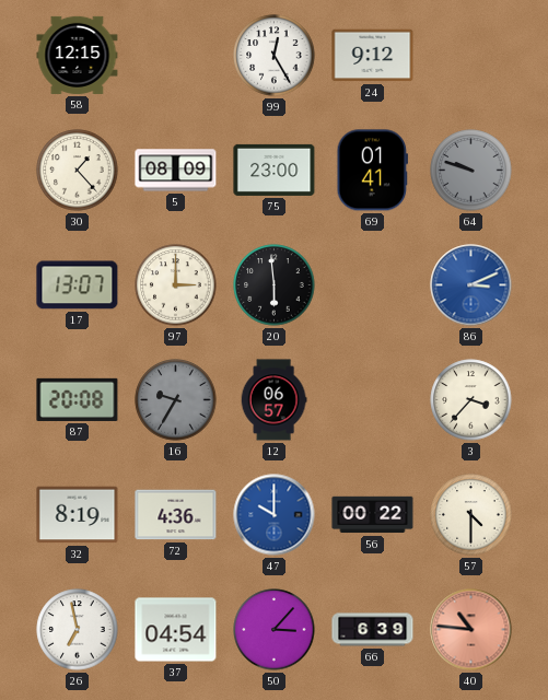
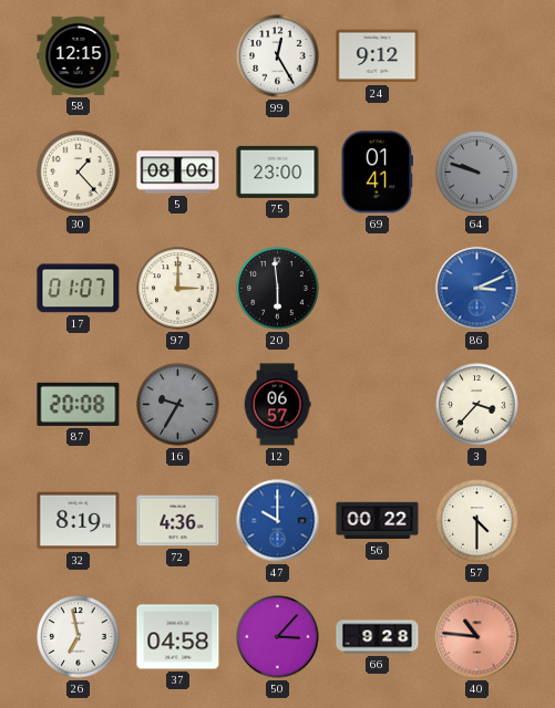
5: 08:09 -> 08:06
17: 13:07 -> 01:07
37: 04:54 -> 04:58
66: 6:39 -> 9:28
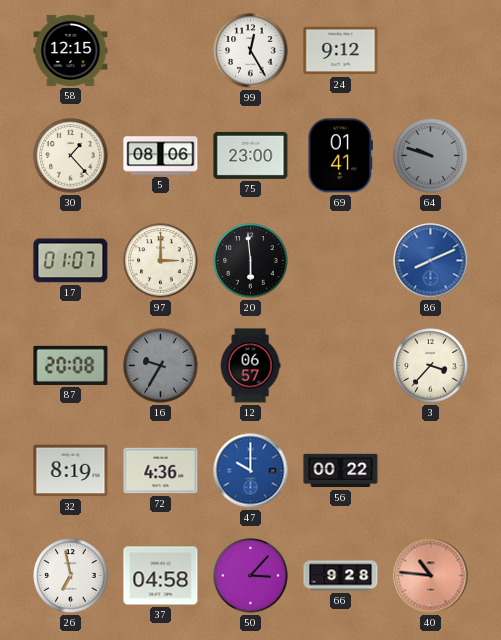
86: 3:11 -> 8:11
57: 4:30 -> none
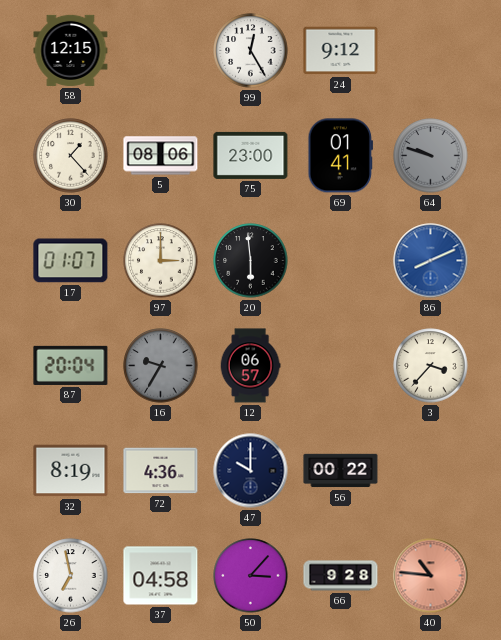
87: 20:08 -> 20:04
47 dial: blue -> navy
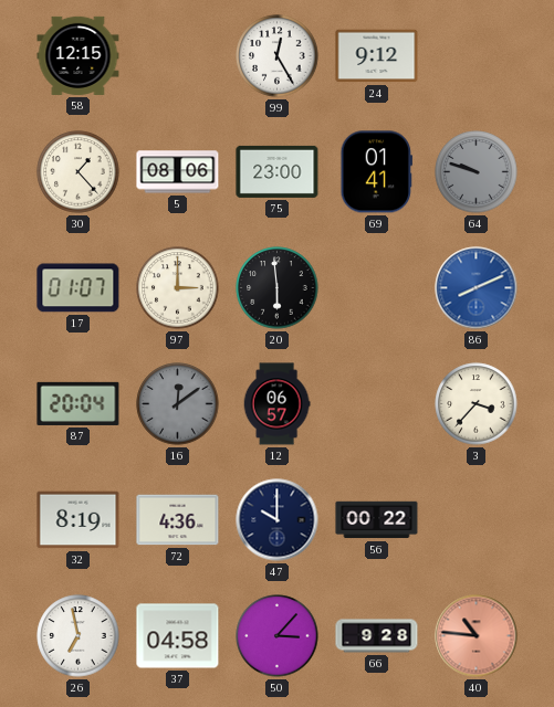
16: 9:35 -> 12:09
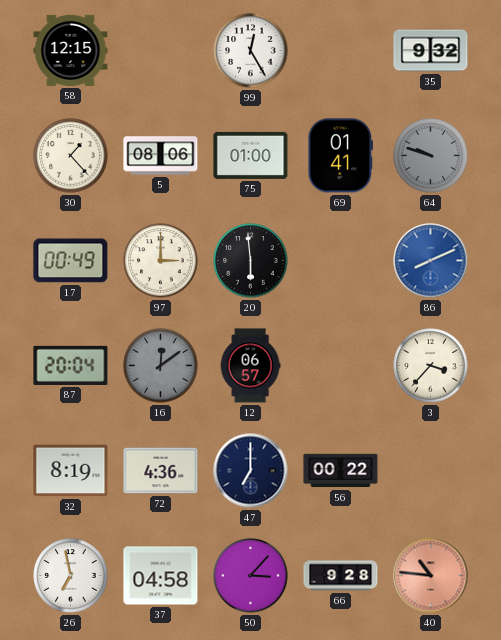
24: 9:12 -> none
35: none -> 9:32
75: 23:00 -> 01:00
17: 01:07 -> 00:49
47: 10:00 -> 7:00
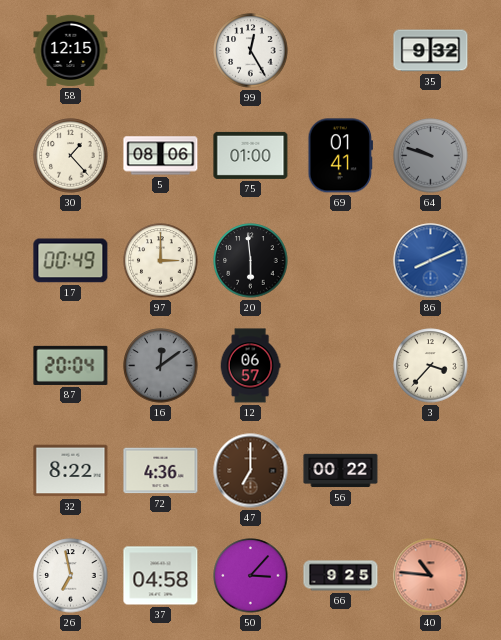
32: 8:19 -> 8:22
47 dial: navy -> brown
66: 9:28 -> 9:25
